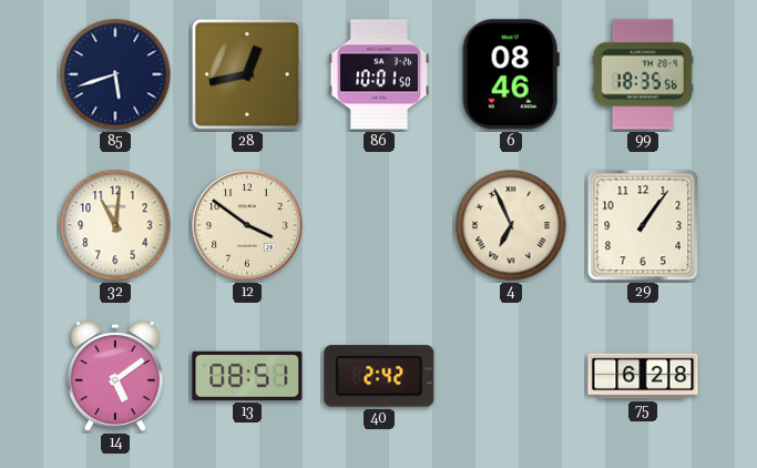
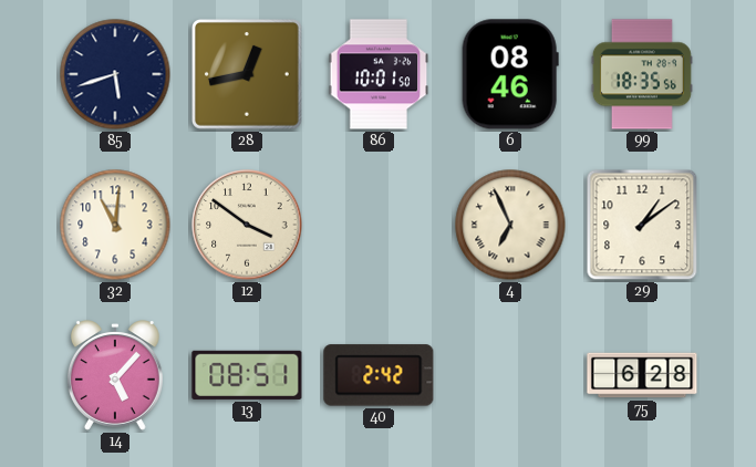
29: 1:06 -> 1:09
14: 5:09 -> 5:07
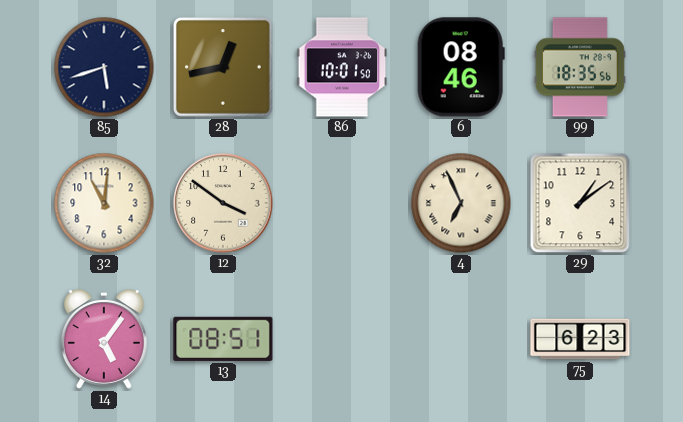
14: 5:07 -> 5:06
40: 2:42 -> none
75: 6:28 -> 6:23
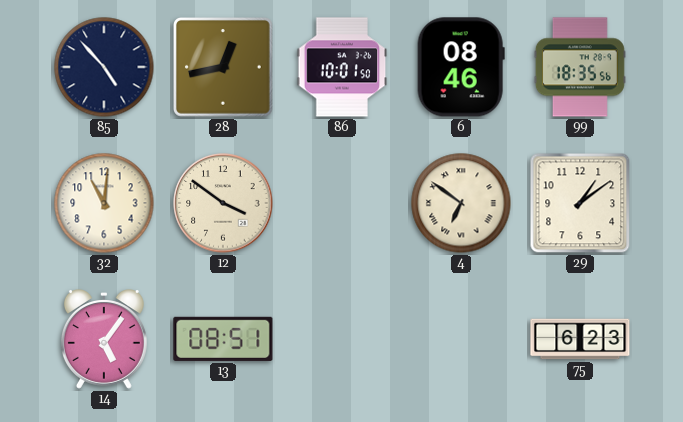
85: 5:42 -> 4:53
4: 6:56 -> 6:51
